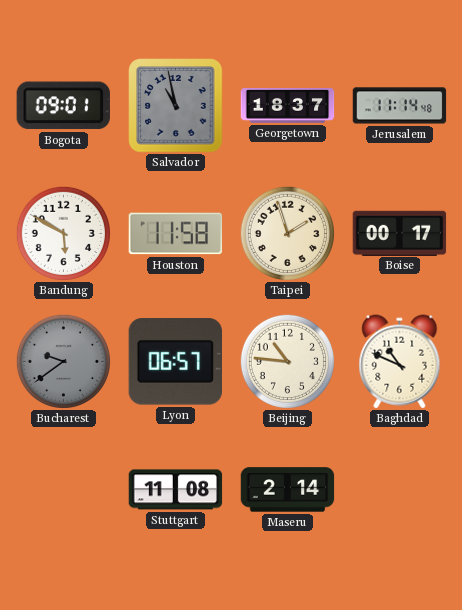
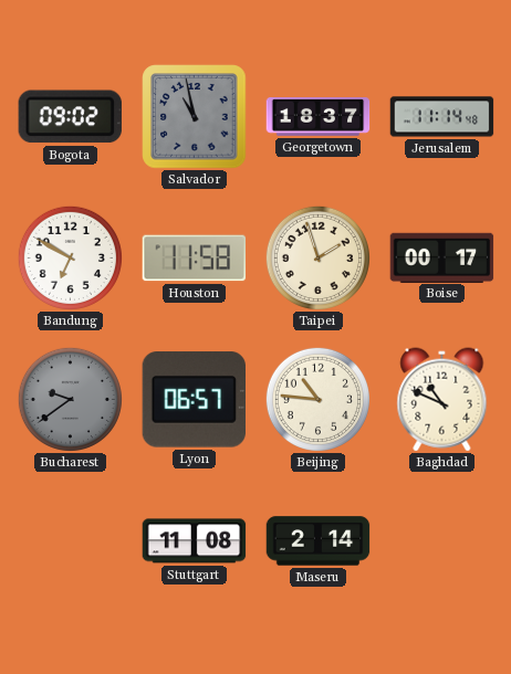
Bogota: 09:01 -> 09:02
Bandung: 5:50 -> 6:50
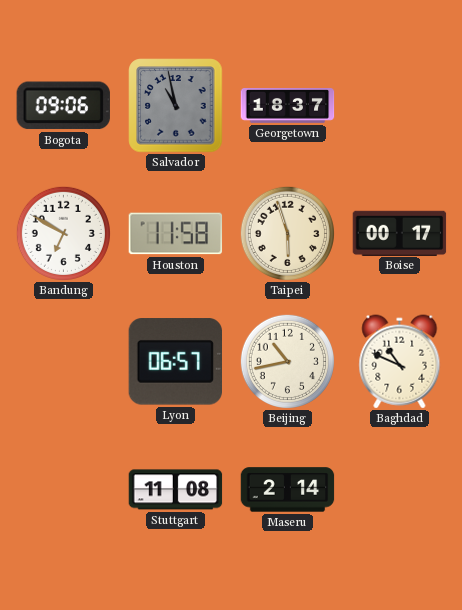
Bogota: 09:02 -> 09:06
Jerusalem: 11:14 -> none
Taipei: 1:57 -> 5:57
Bucharest: 9:39 -> none
Beijing: 10:46 -> 10:43
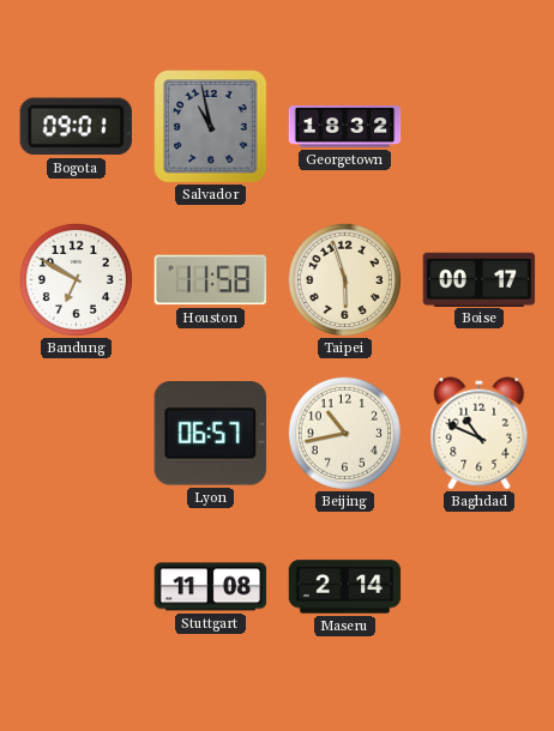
Bogota: 09:06 -> 09:01
Georgetown: 18:37 -> 18:32
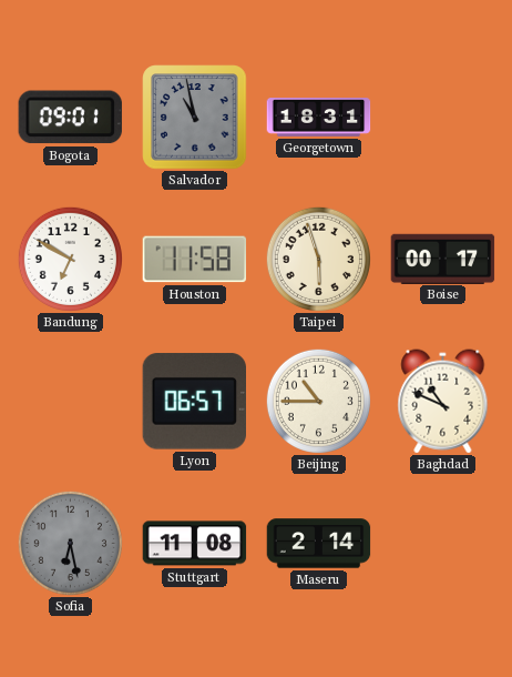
Georgetown: 18:32 -> 18:31
Beijing: 10:43 -> 10:45
Sofia: none -> 6:28
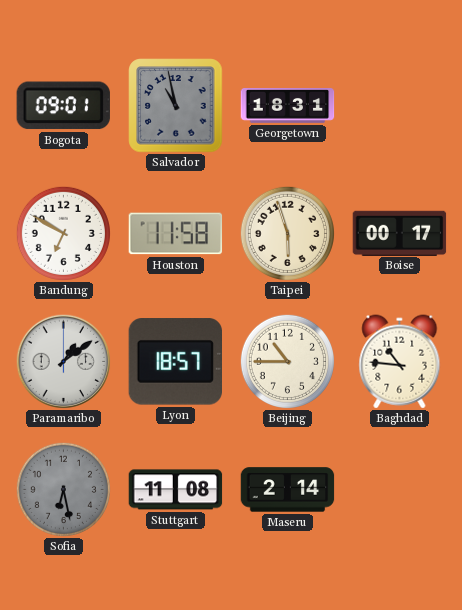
Paramaribo: none -> 1:09
Lyon: 06:57 -> 18:57
Baghdad: 10:49 -> 10:46
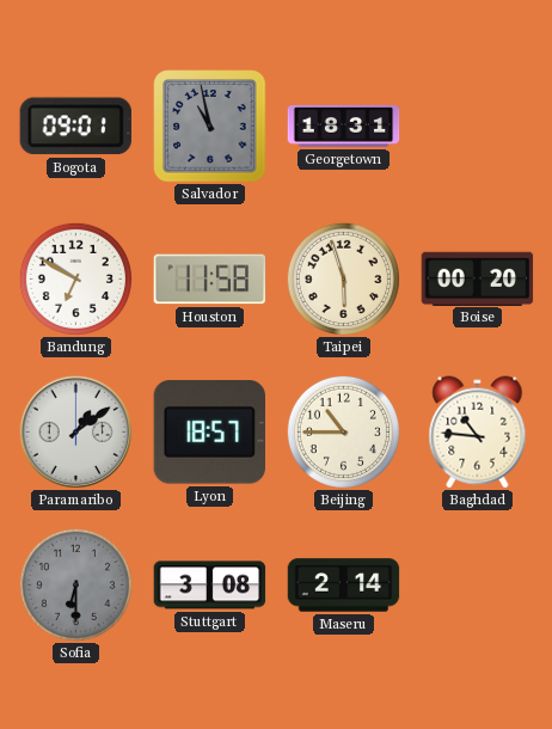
Boise: 00:17 -> 00:20
Sofia: 6:28 -> 6:30
Stuttgart: 11:08 -> 3:08
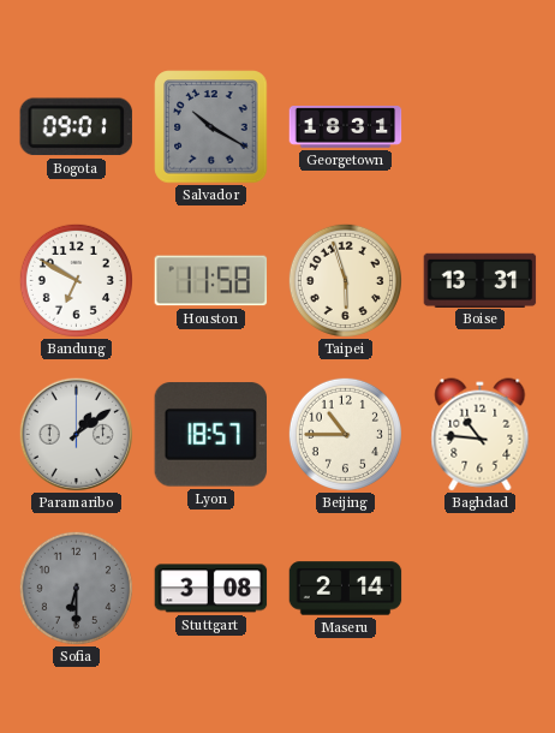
Salvador: 10:58 -> 10:20
Boise: 00:20 -> 13:31
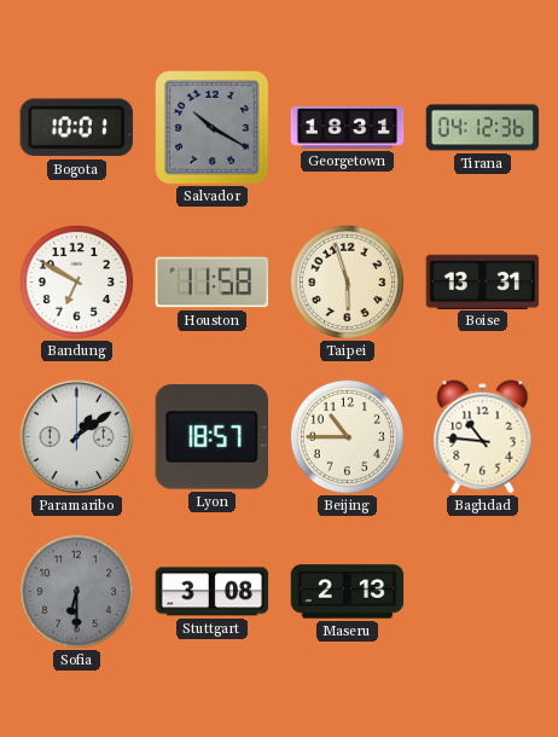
Bogota: 09:01 -> 10:01
Tirana: none -> 04:12
Maseru: 2:14 -> 2:13
